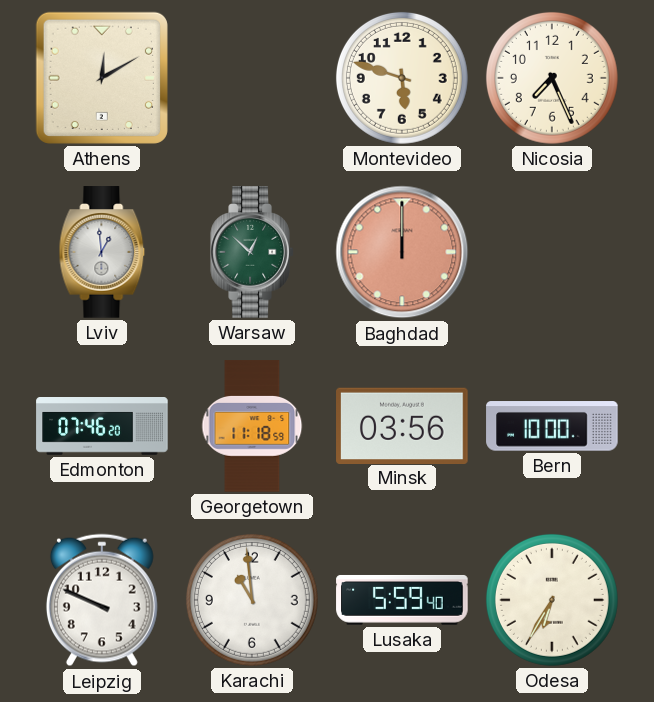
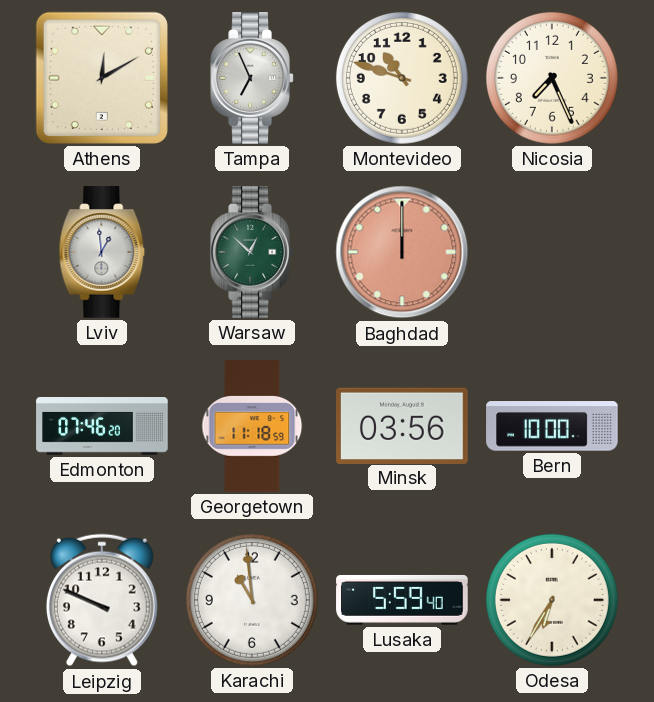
Tampa: none -> 6:56
Montevideo: 5:48 -> 10:48
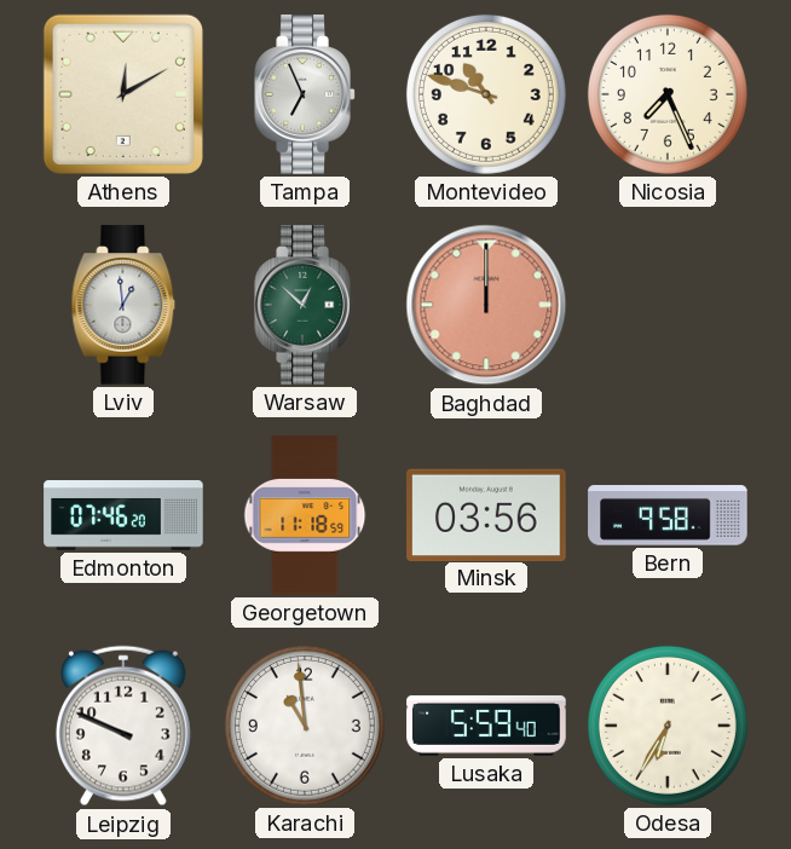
Bern: 10:00 -> 9:58
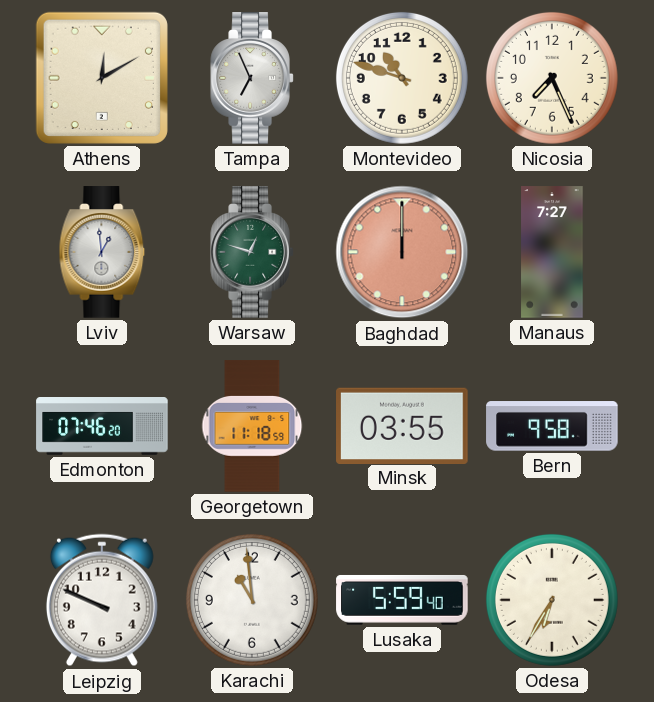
Warsaw: 12:52 -> 12:48
Manaus: none -> 7:27
Minsk: 03:56 -> 03:55
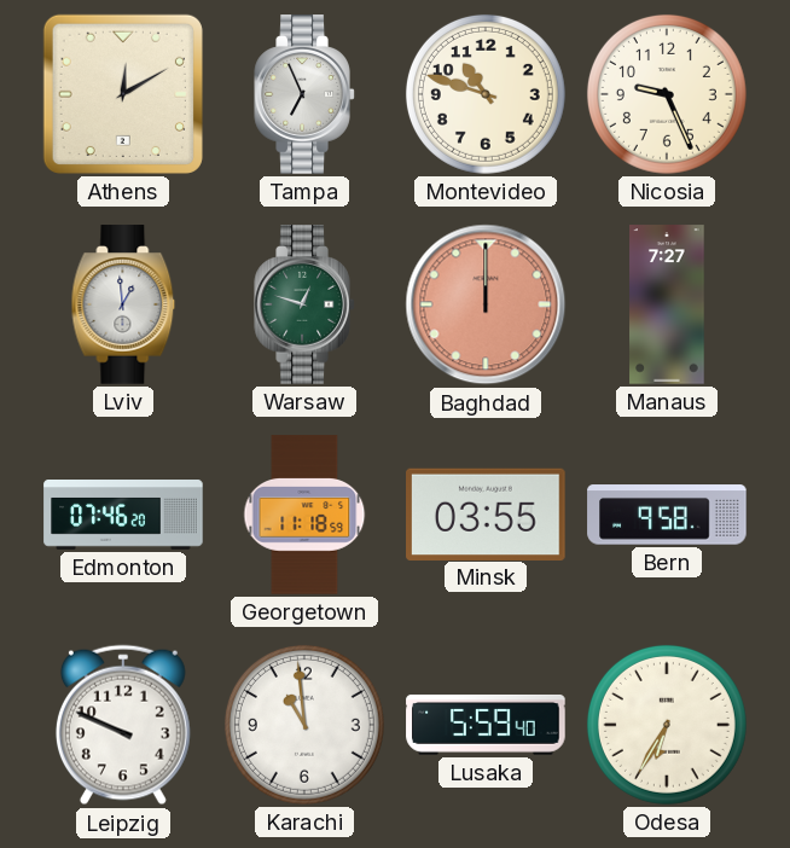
Nicosia: 7:26 -> 9:26
